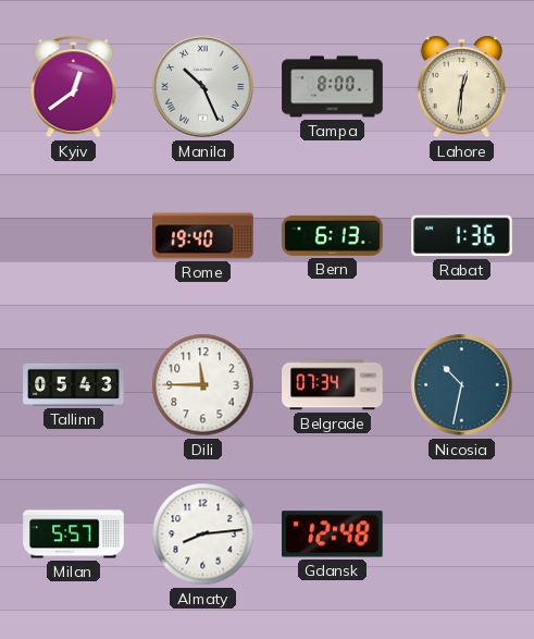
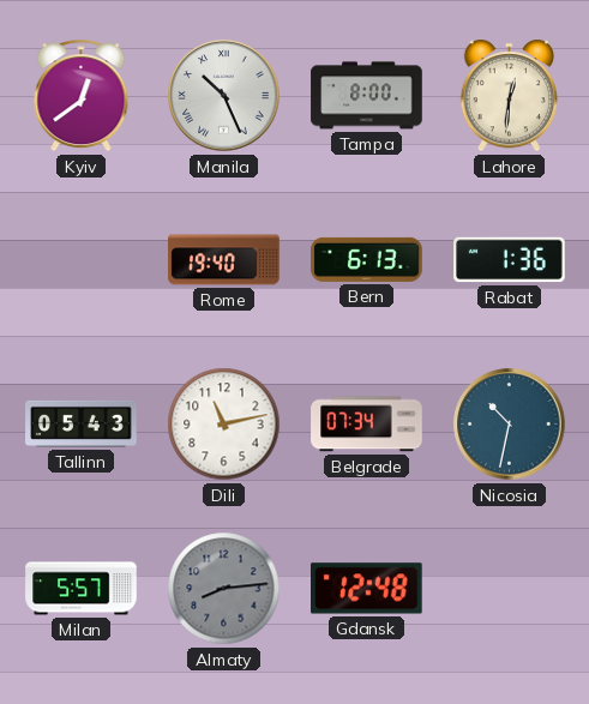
Dili: 11:45 -> 11:13
Almaty dial: white -> grey
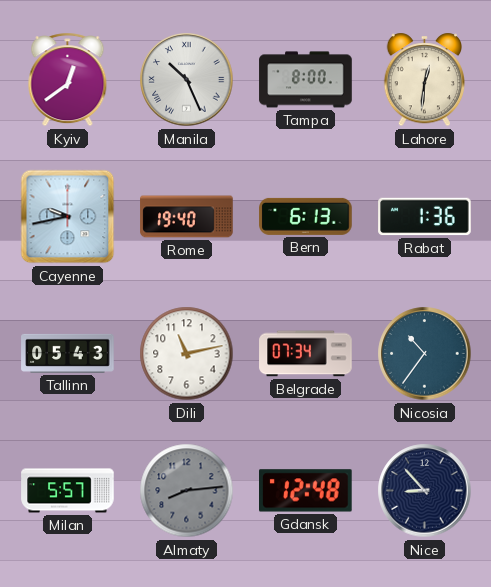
Cayenne: none -> 9:43
Nicosia: 10:32 -> 10:36
Nice: none -> 8:53
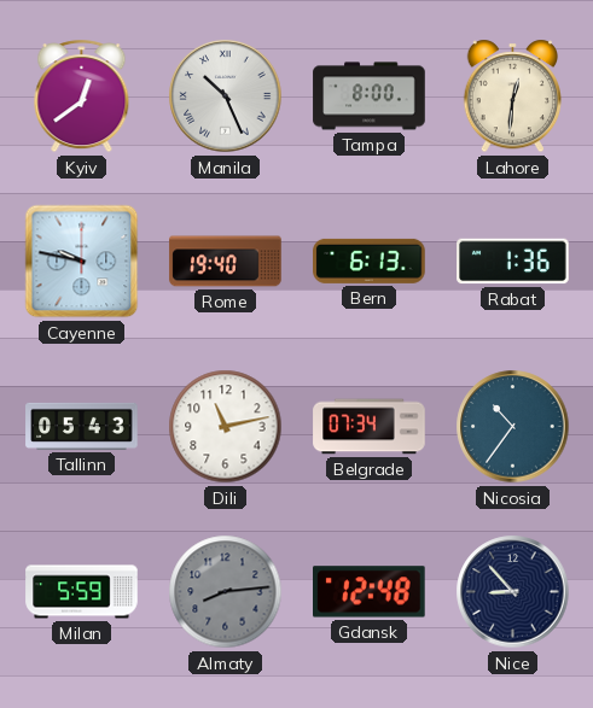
Cayenne: 9:43 -> 9:47
Milan: 5:57 -> 5:59
